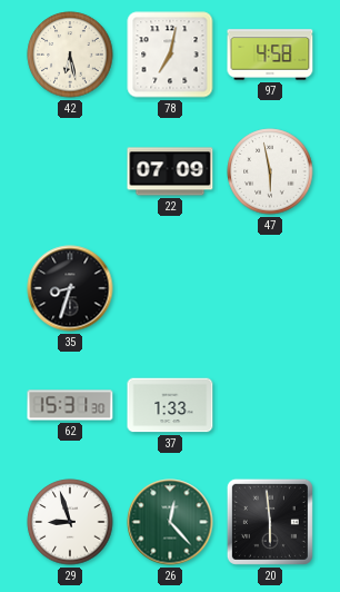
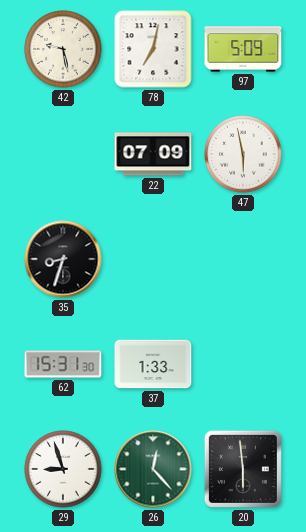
42: 6:28 -> 9:28
97: 4:58 -> 5:09
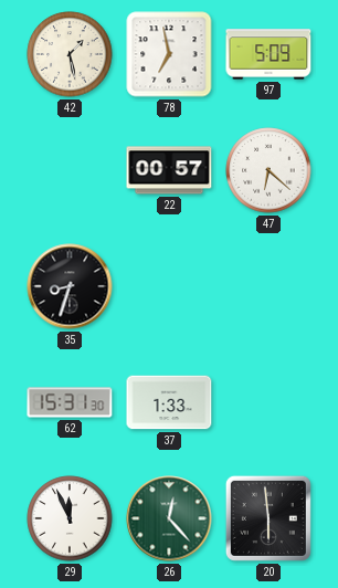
42: 9:28 -> 1:28
78: 7:02 -> 6:58
22: 07:09 -> 00:57
47: 5:58 -> 6:22
29: 8:57 -> 11:56
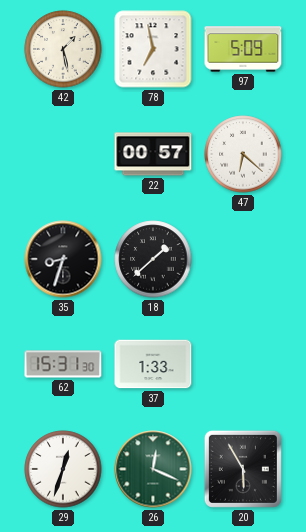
18: none -> 1:38
29: 11:56 -> 12:33
26: 12:23 -> 12:19
20: 5:59 -> 5:55
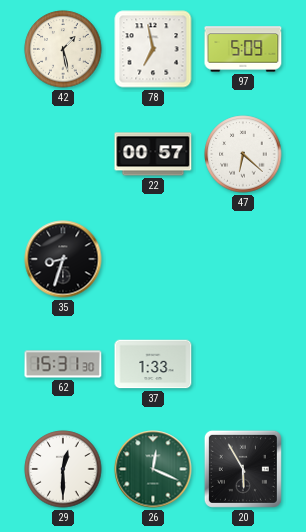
18: 1:38 -> none
29: 12:33 -> 12:30
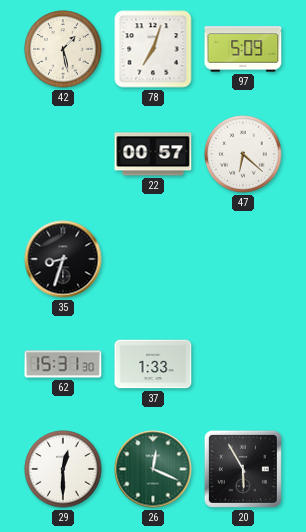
78: 6:58 -> 7:03
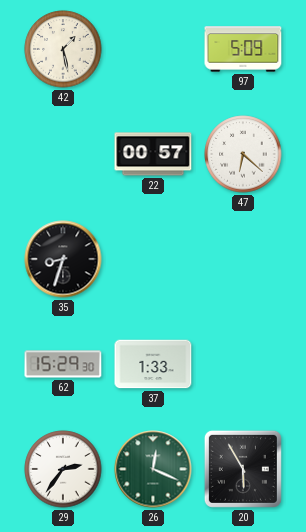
78: 7:03 -> none
62: 15:31 -> 15:29
29: 12:30 -> 2:36
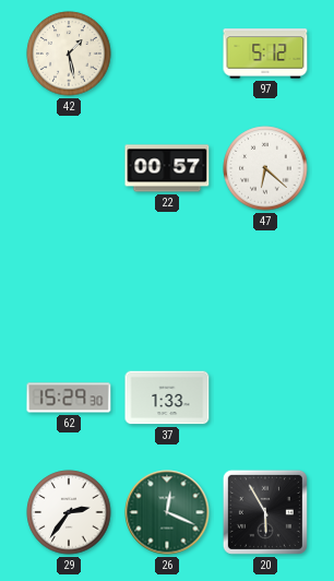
97: 5:09 -> 5:12
35: 8:33 -> none
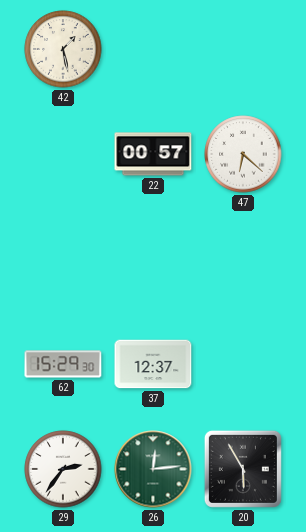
97: 5:12 -> none
37: 1:33 -> 12:37
26: 12:19 -> 12:14
